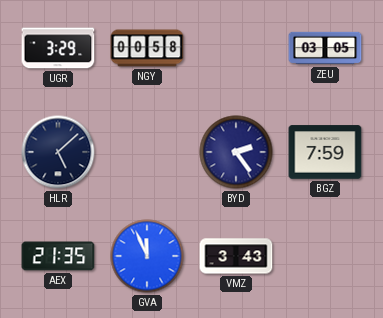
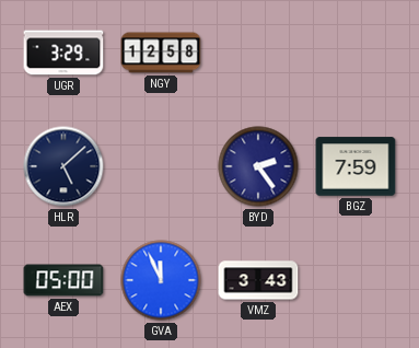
NGY: 00:58 -> 12:58
ZEU: 03:05 -> none
AEX: 21:35 -> 05:00
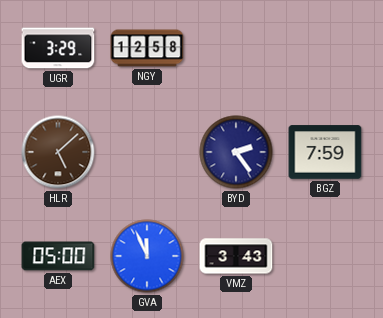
HLR dial: navy -> brown
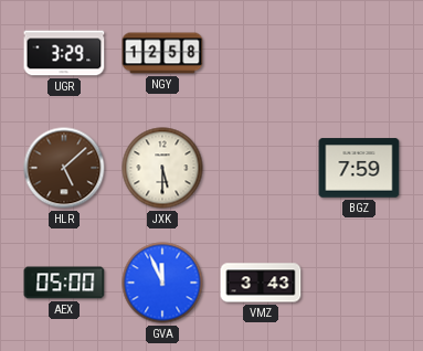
JXK: none -> 5:30
BYD: 2:24 -> none
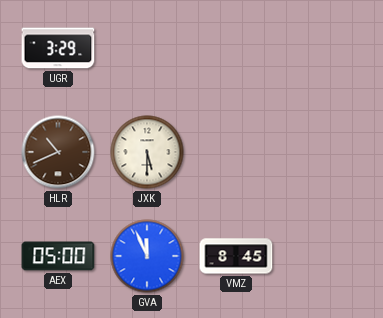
NGY: 12:58 -> none
HLR: 5:08 -> 10:41
BGZ: 7:59 -> none
VMZ: 3:43 -> 8:45
